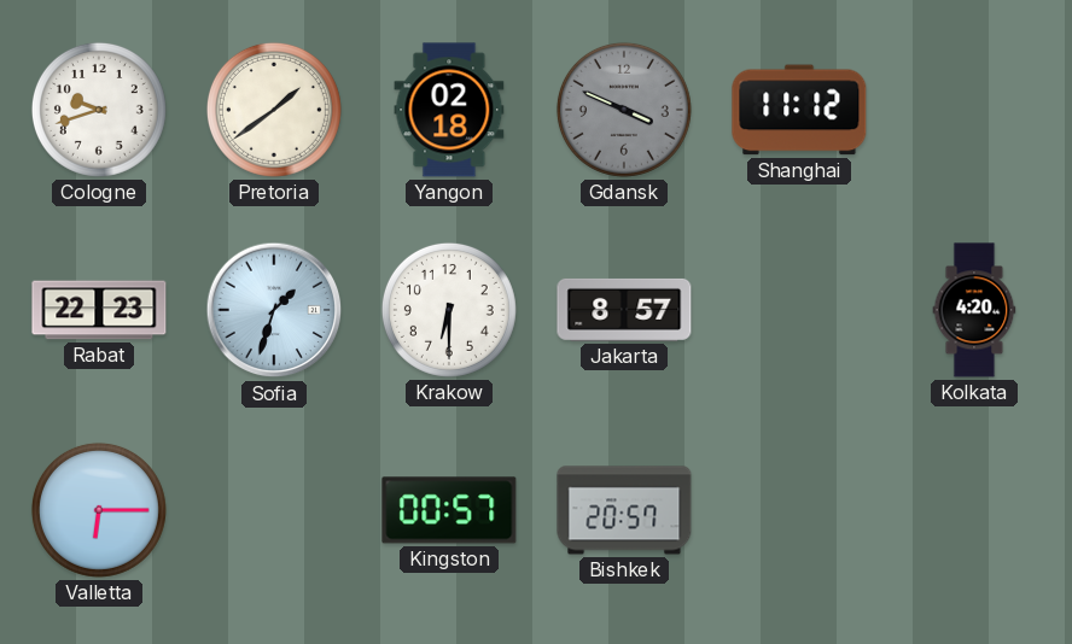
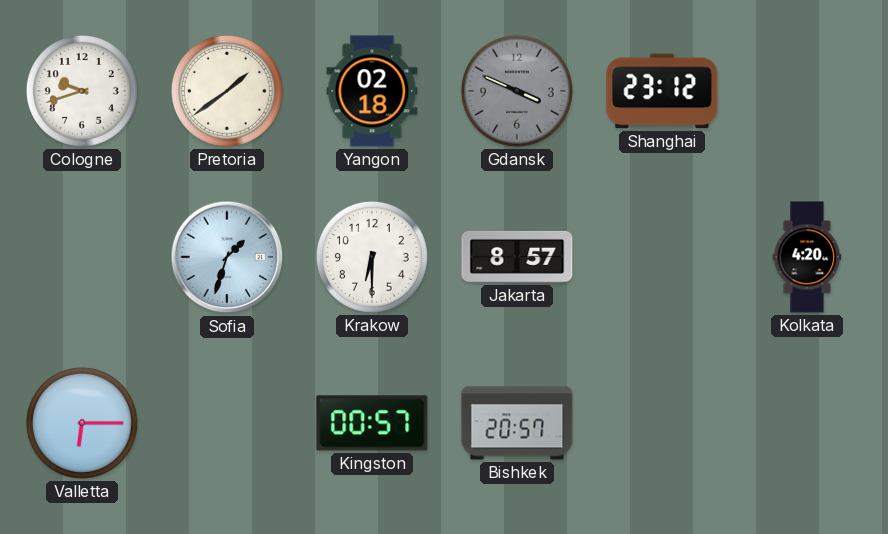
Shanghai: 11:12 -> 23:12
Rabat: 22:23 -> none
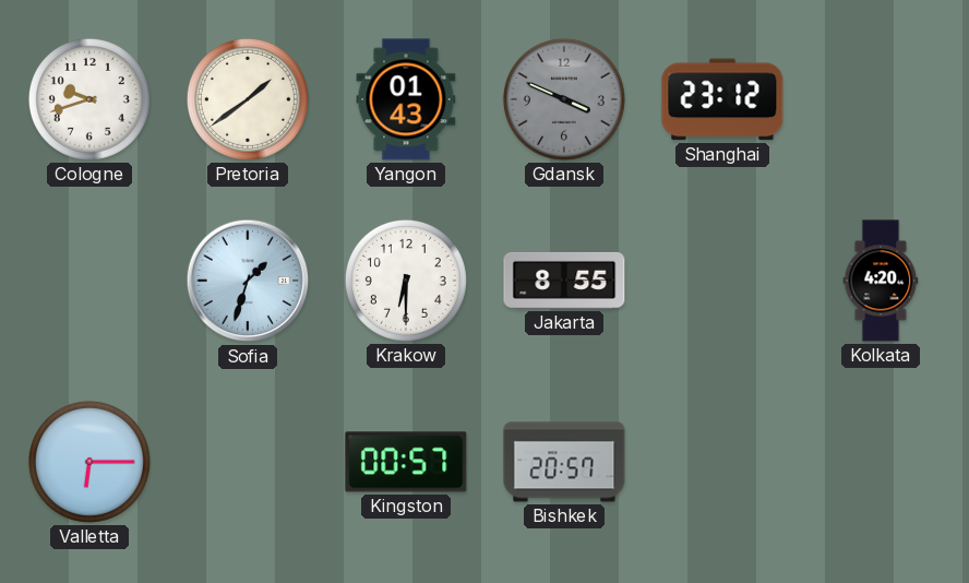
Yangon: 02:18 -> 01:43
Jakarta: 8:57 -> 8:55
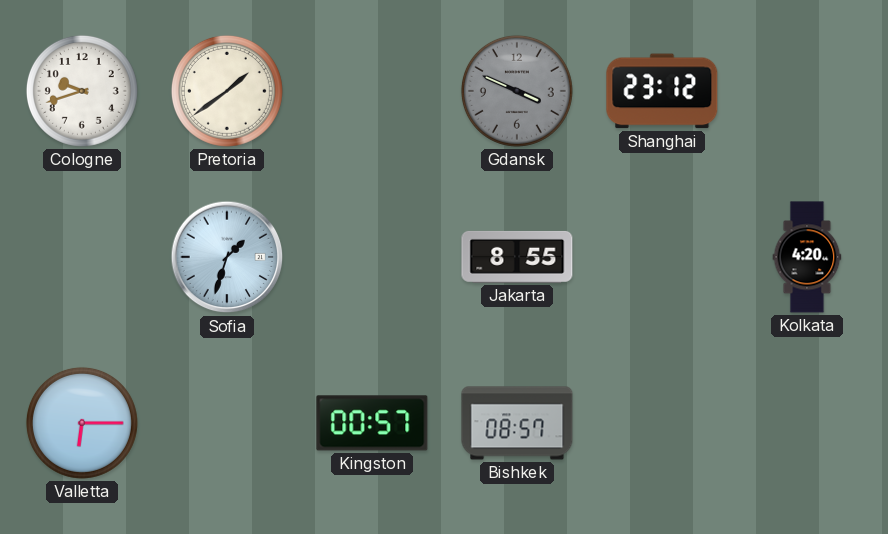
Yangon: 01:43 -> none
Krakow: 6:30 -> none
Bishkek: 20:57 -> 08:57
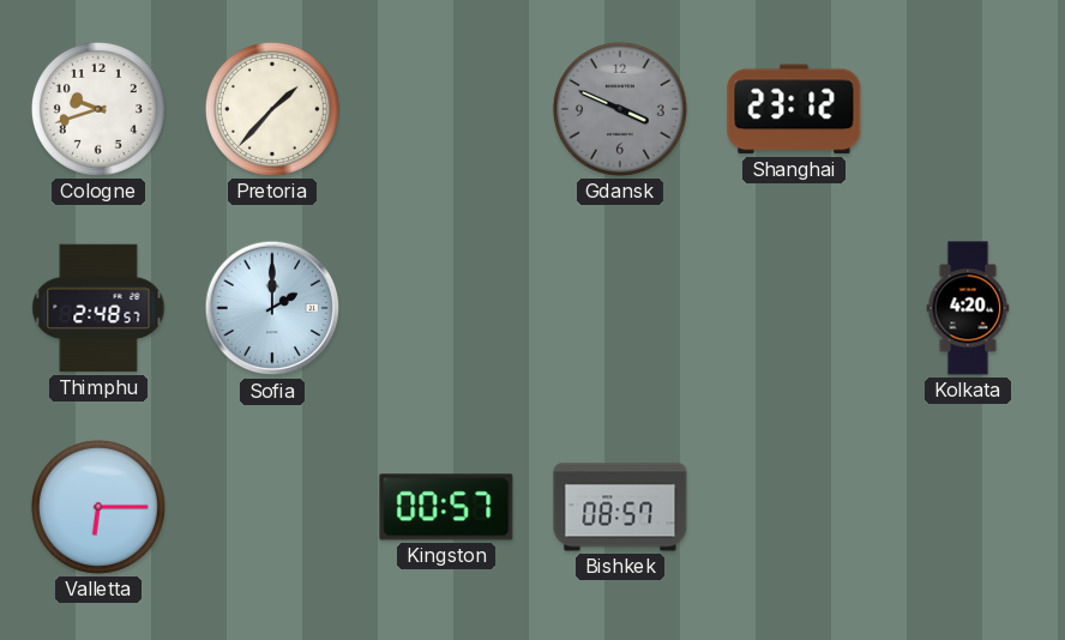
Pretoria: 1:39 -> 1:37
Thimphu: none -> 2:48
Sofia: 1:33 -> 2:00
Jakarta: 8:55 -> none
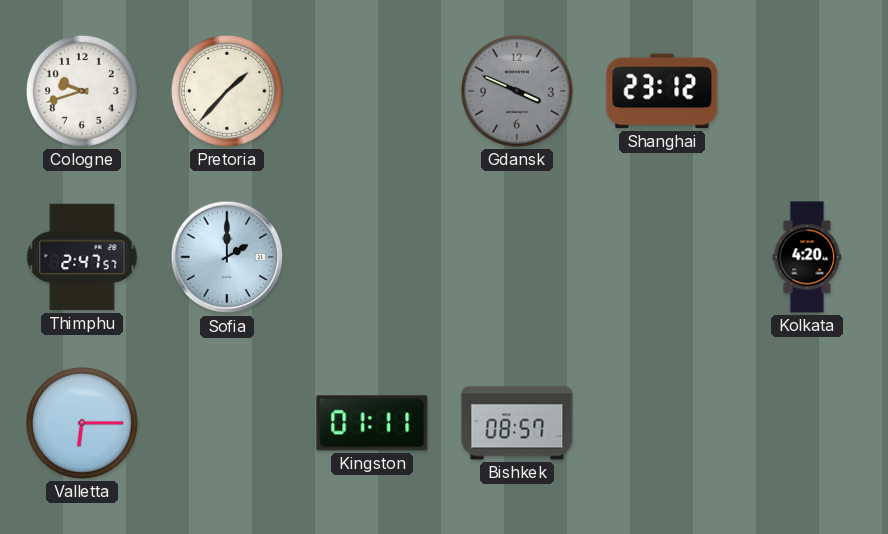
Thimphu: 2:48 -> 2:47
Kingston: 00:57 -> 01:11
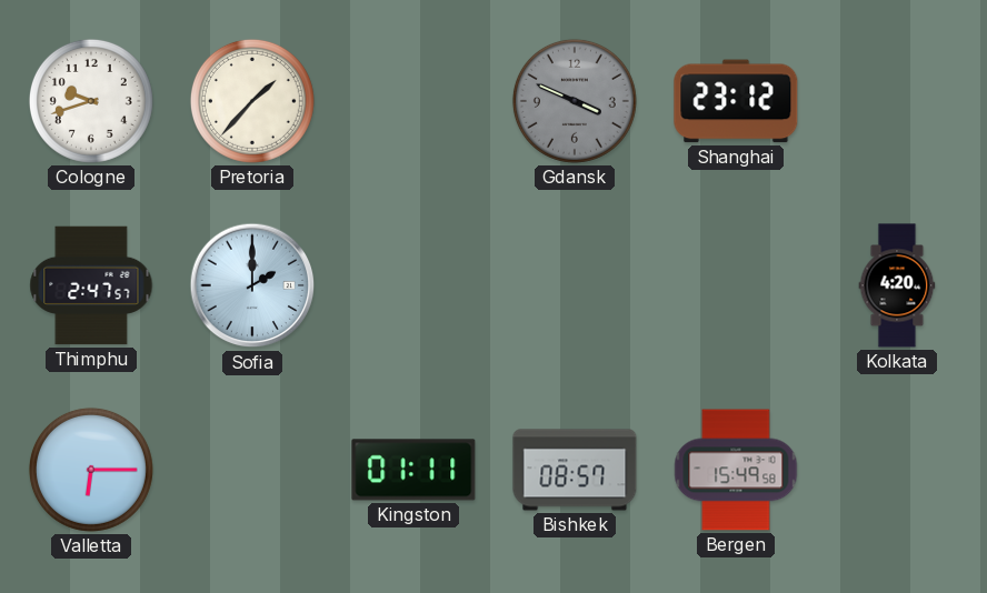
Bergen: none -> 15:49
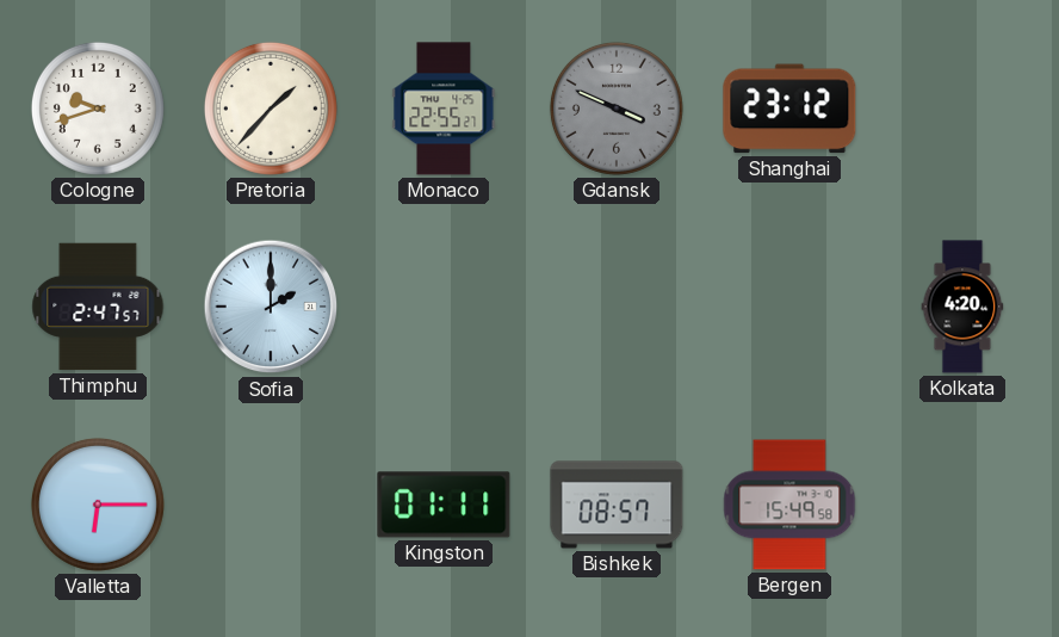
Monaco: none -> 22:55
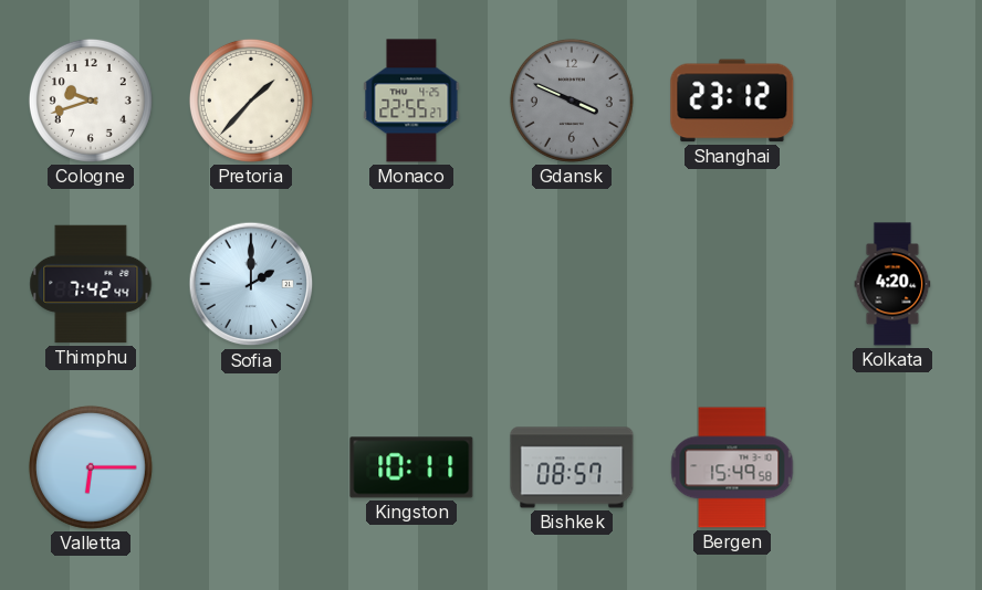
Thimphu: 2:47 -> 7:42
Kingston: 01:11 -> 10:11
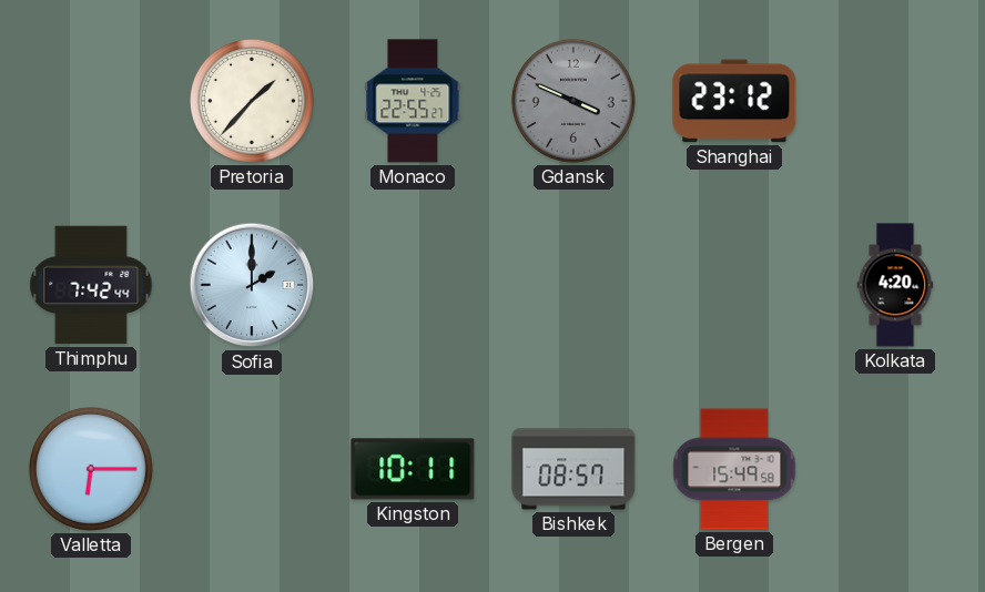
Cologne: 9:42 -> none
